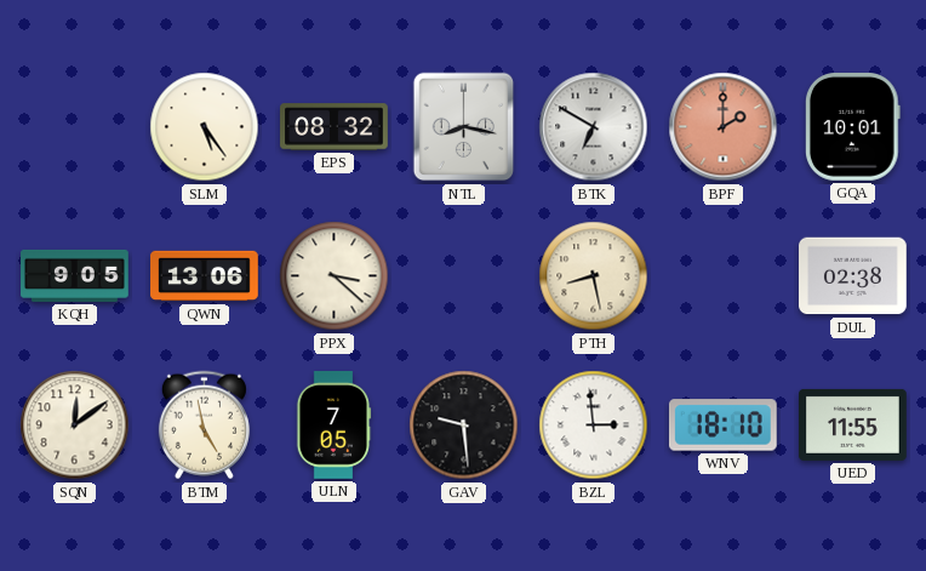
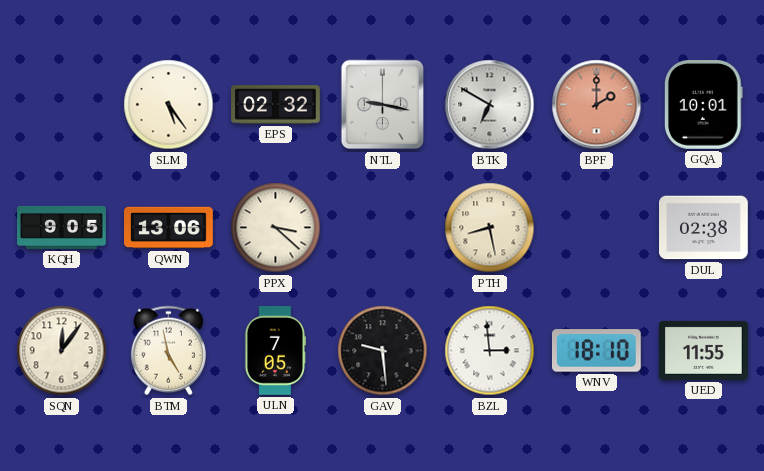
EPS: 08:32 -> 02:32
NTL: 8:17 -> 9:17
SQN: 12:09 -> 12:06
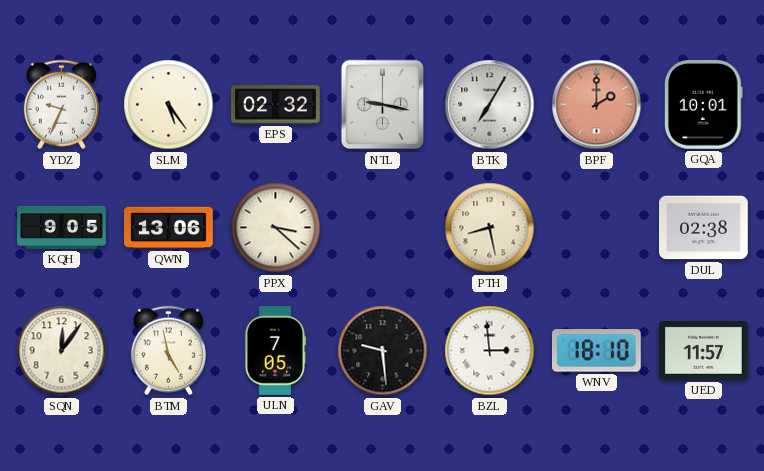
YDZ: none -> 9:34
BTK: 6:50 -> 7:05
UED: 11:55 -> 11:57
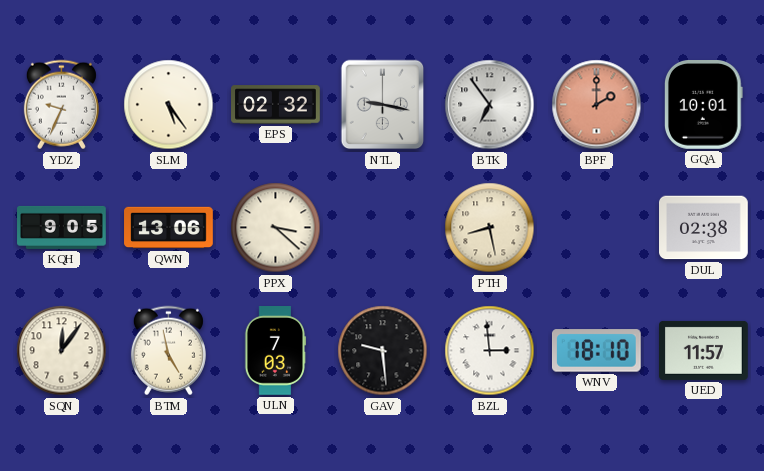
BTK: 7:05 -> 6:54
ULN: 7:05 -> 7:03
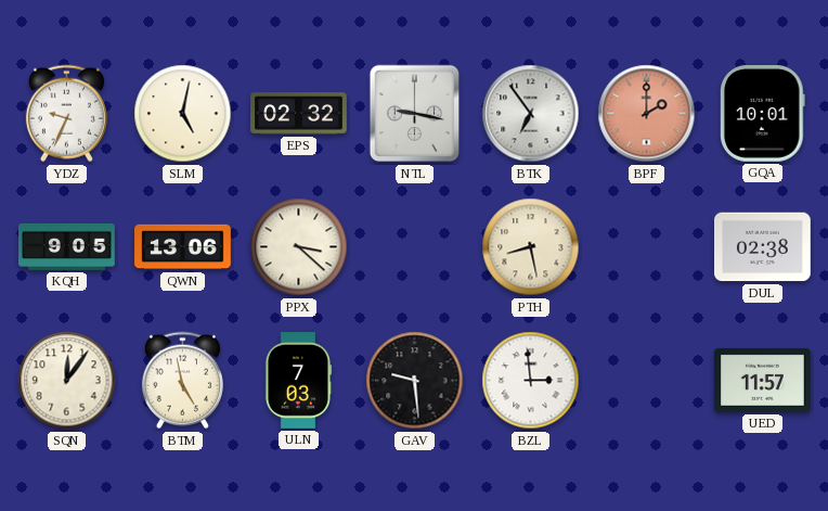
SLM: 5:24 -> 5:02
WNV: 18:10 -> none
